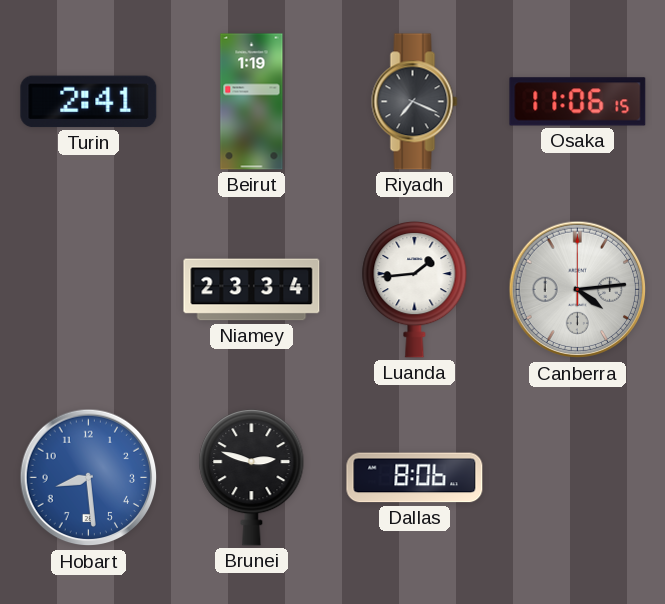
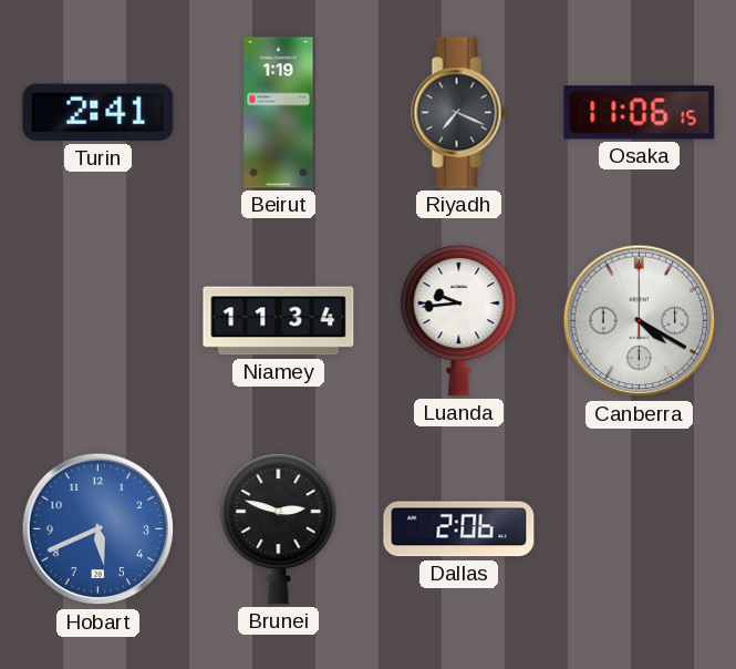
Niamey: 23:34 -> 11:34
Luanda: 1:44 -> 9:44
Canberra: 4:14 -> 4:20
Hobart: 8:29 -> 5:41
Dallas: 8:06 -> 2:06
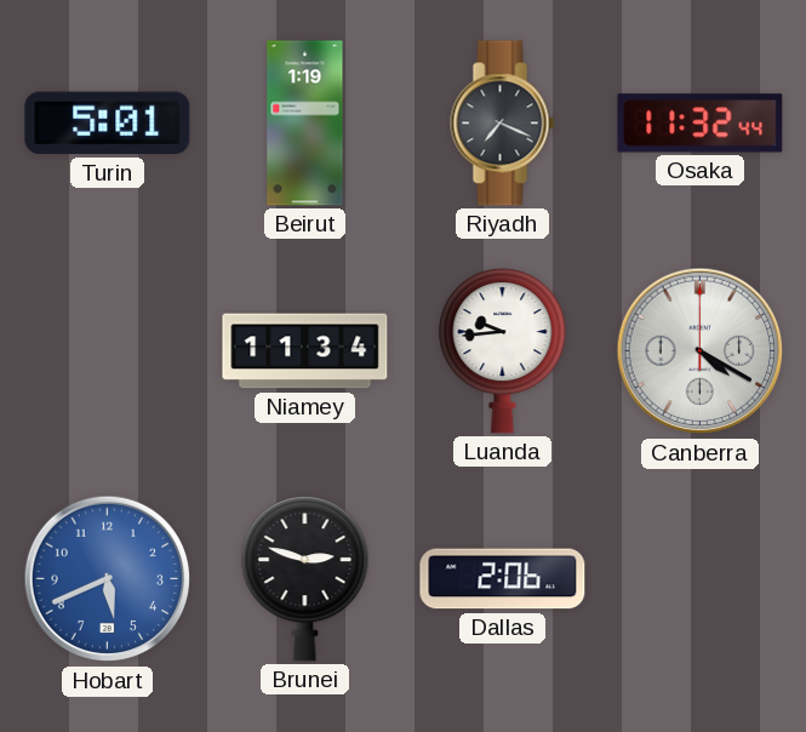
Turin: 2:41 -> 5:01
Osaka: 11:06 -> 11:32
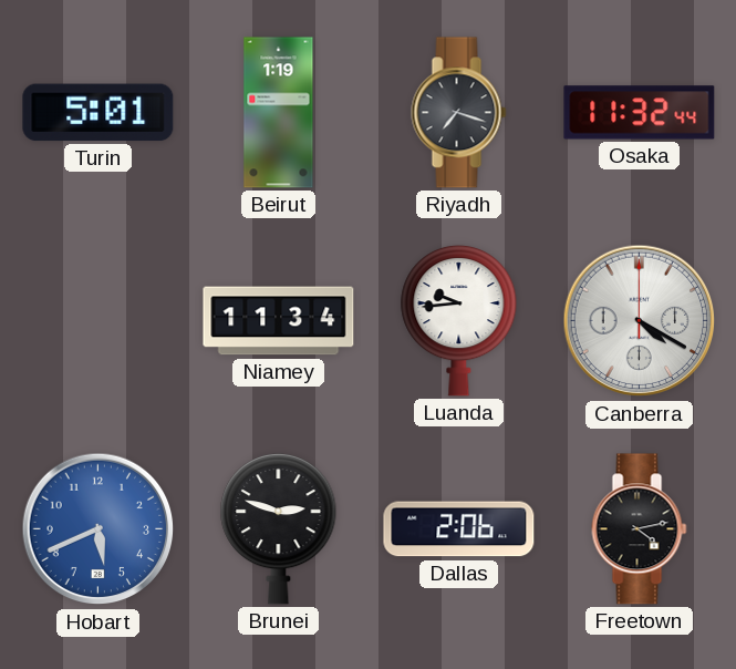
Riyadh: 7:19 -> 7:18
Freetown: none -> 4:13
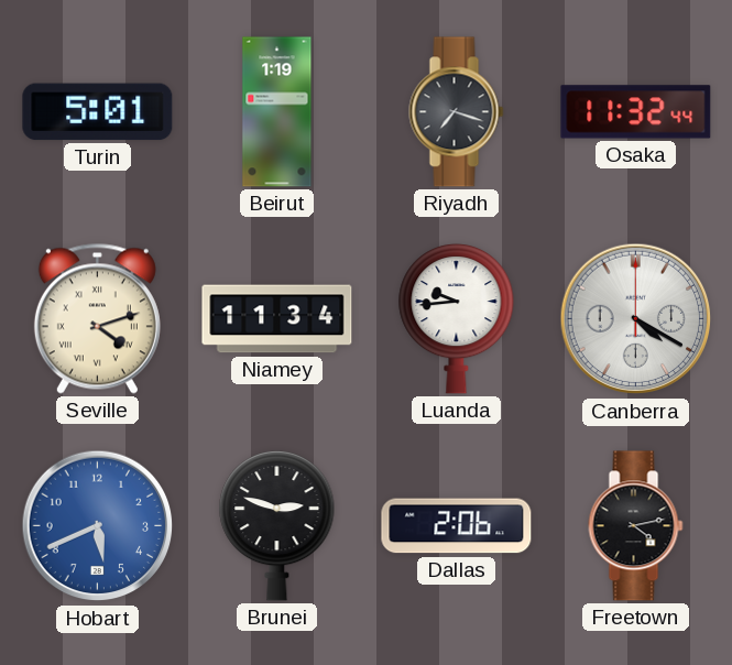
Seville: none -> 4:12
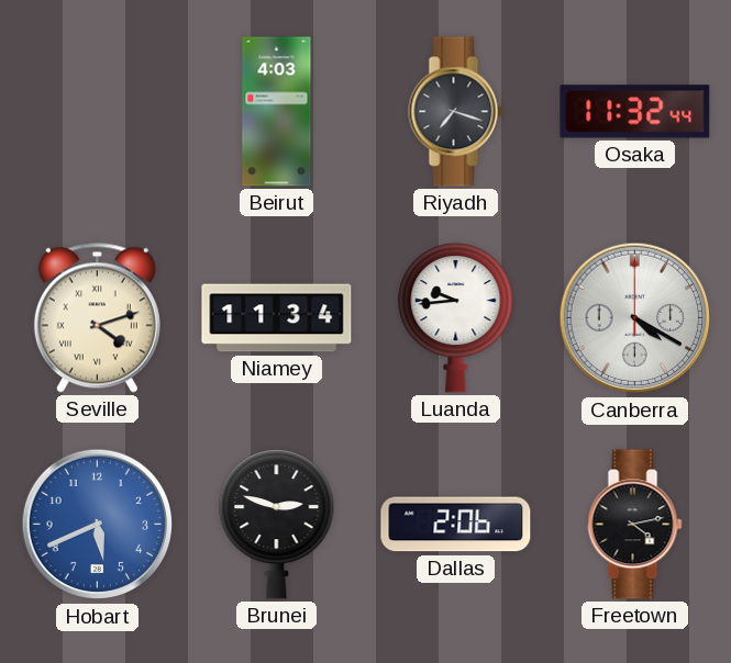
Turin: 5:01 -> none
Beirut: 1:19 -> 4:03
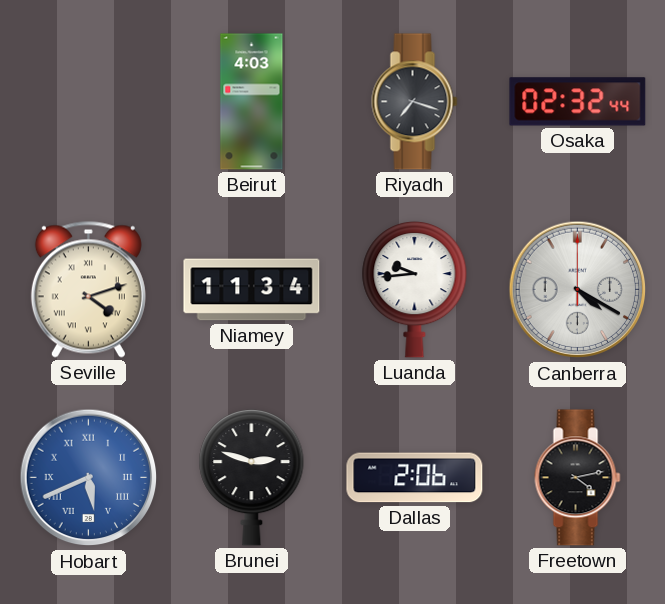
Osaka: 11:32 -> 02:32
Hobart numerals: Arabic -> Roman
